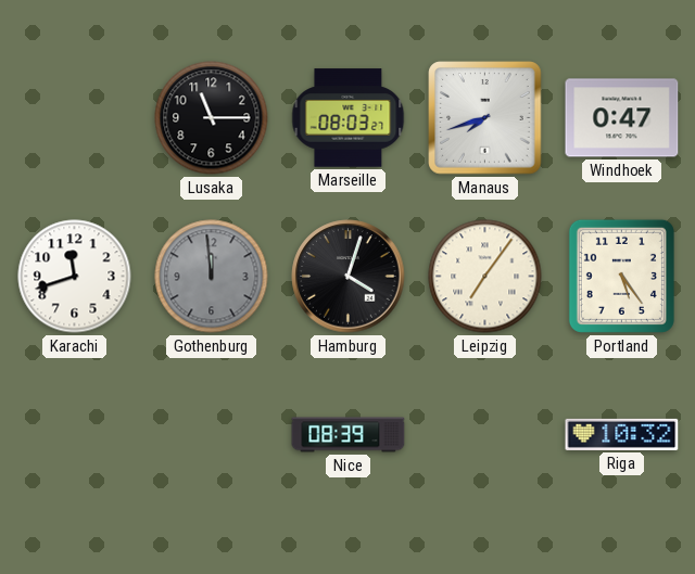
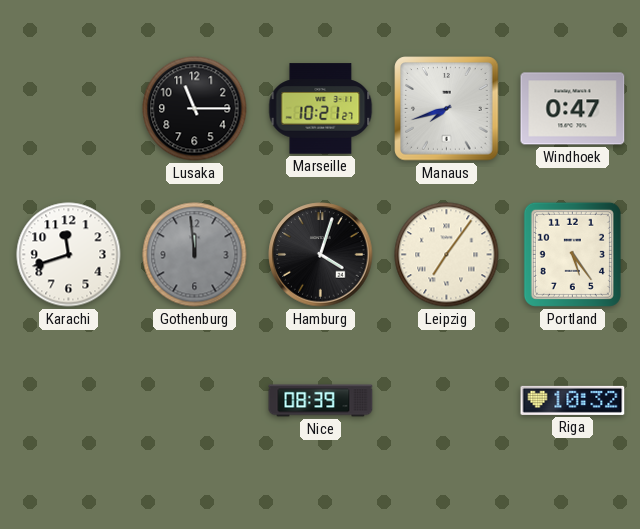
Marseille: 08:03 -> 10:21
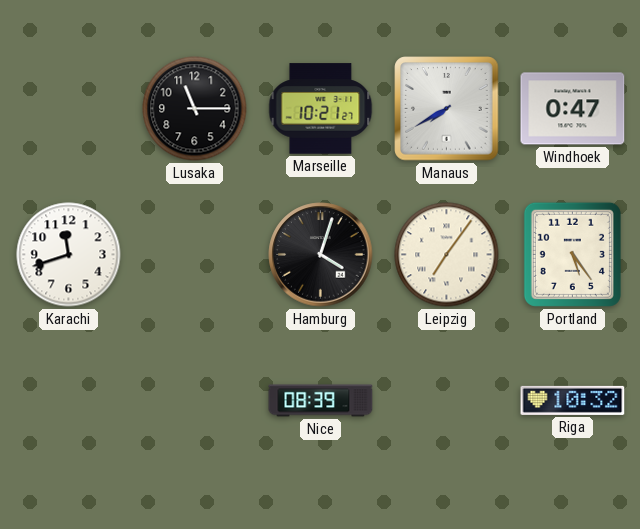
Manaus: 7:42 -> 7:40
Gothenburg: 11:59 -> none
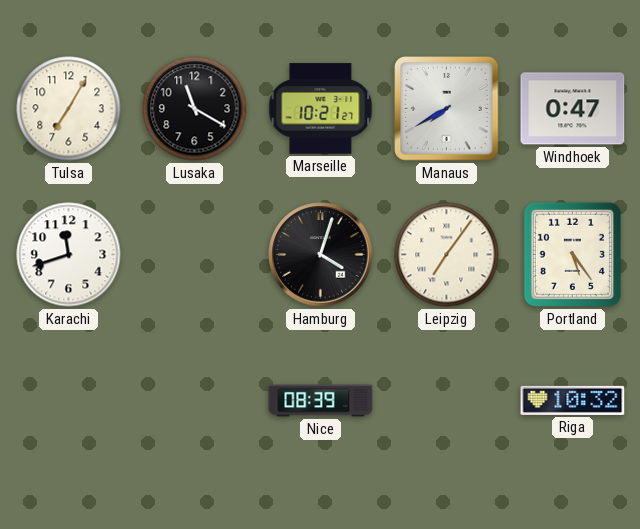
Tulsa: none -> 7:05
Lusaka: 11:15 -> 11:20
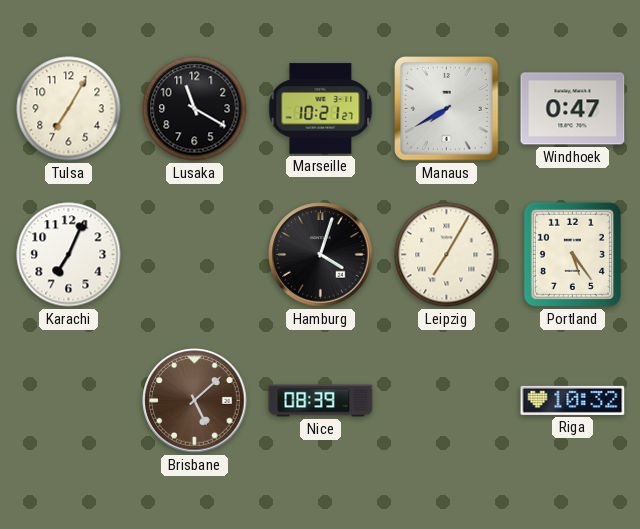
Karachi: 11:42 -> 7:04
Leipzig: 7:06 -> 7:05
Brisbane: none -> 5:08
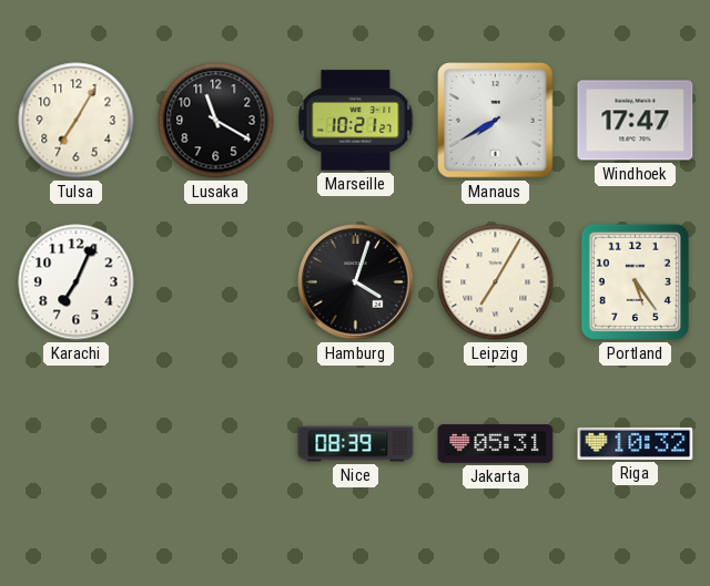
Windhoek: 0:47 -> 17:47
Brisbane: 5:08 -> none
Jakarta: none -> 05:31
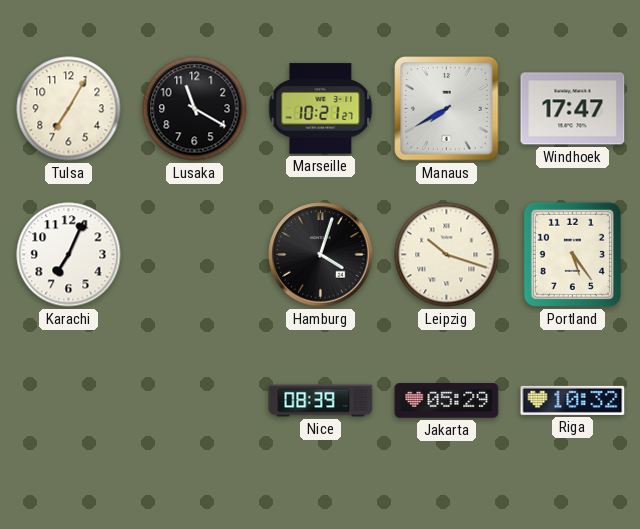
Leipzig: 7:05 -> 10:18
Jakarta: 05:31 -> 05:29
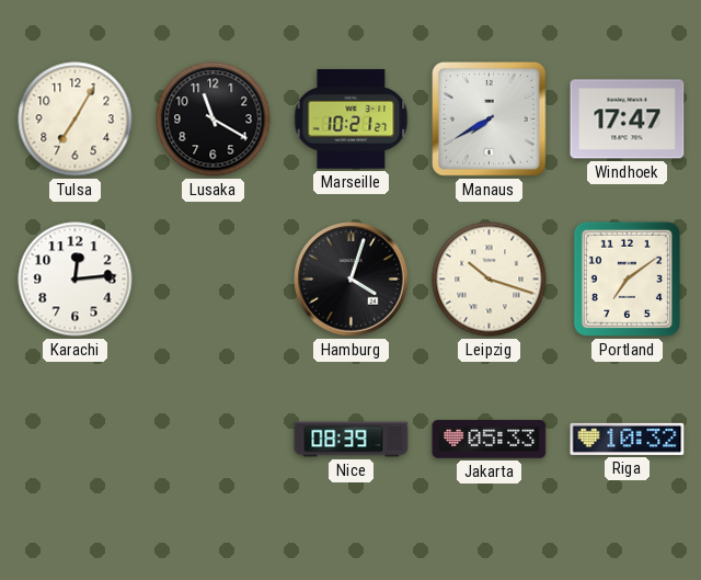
Karachi: 7:04 -> 12:14
Portland: 5:24 -> 7:09
Jakarta: 05:29 -> 05:33
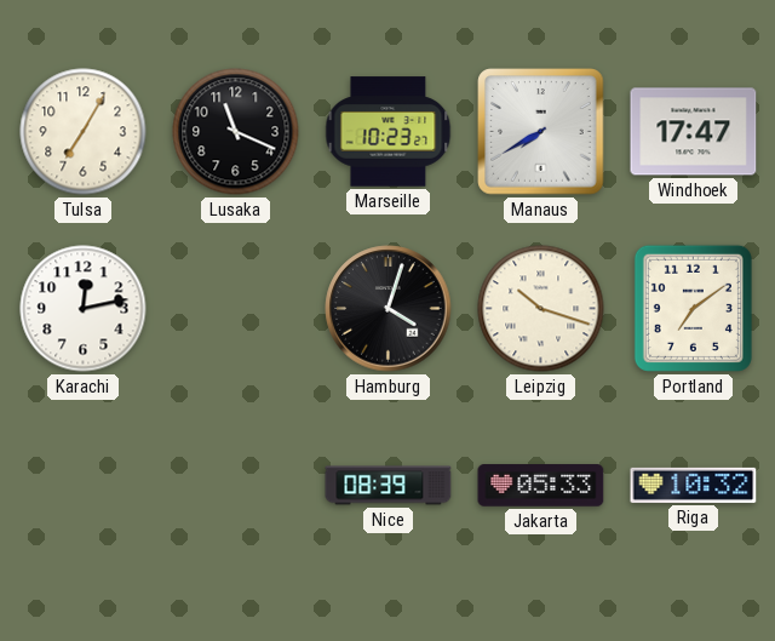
Lusaka: 11:20 -> 11:19
Marseille: 10:21 -> 10:23
Karachi: 12:14 -> 12:13
